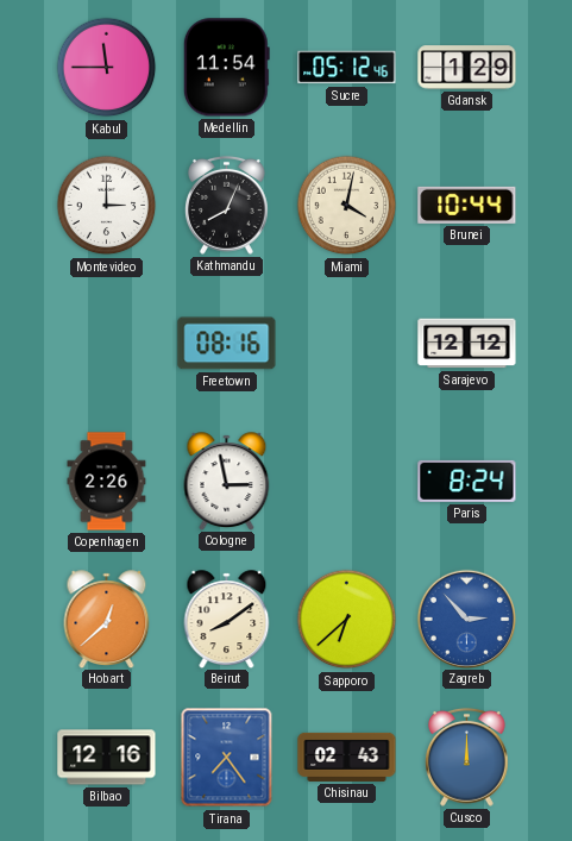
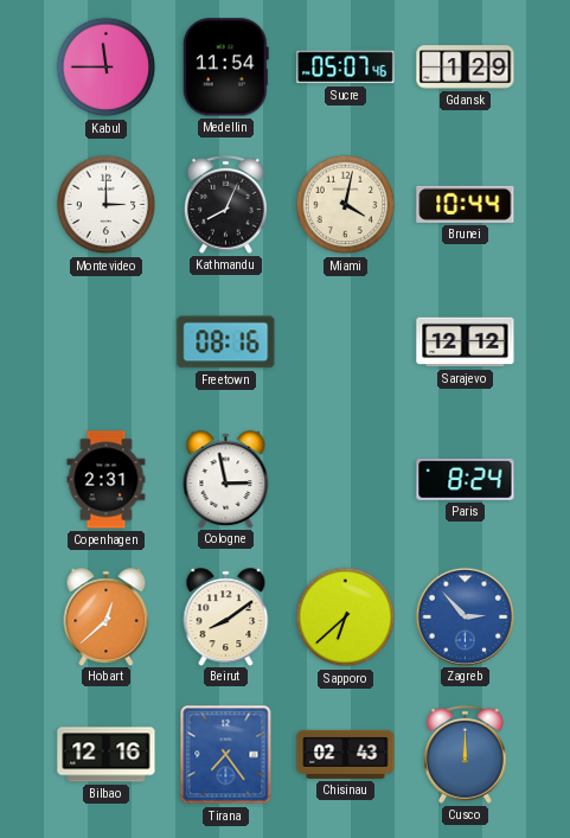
Sucre: 05:12 -> 05:07
Copenhagen: 2:26 -> 2:31
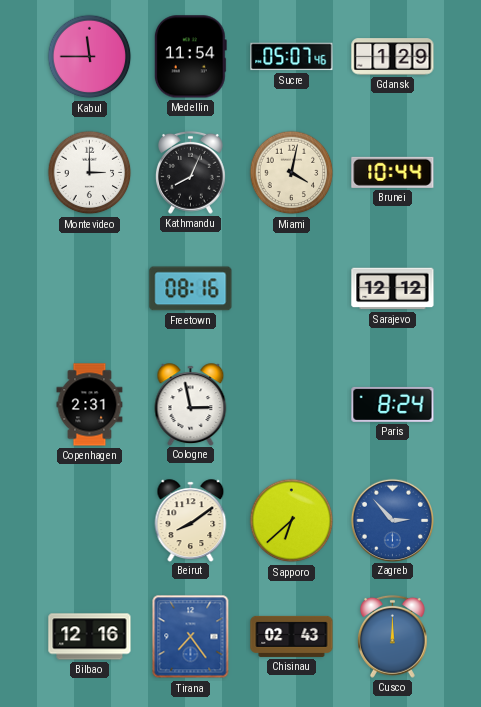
Hobart: 12:38 -> none
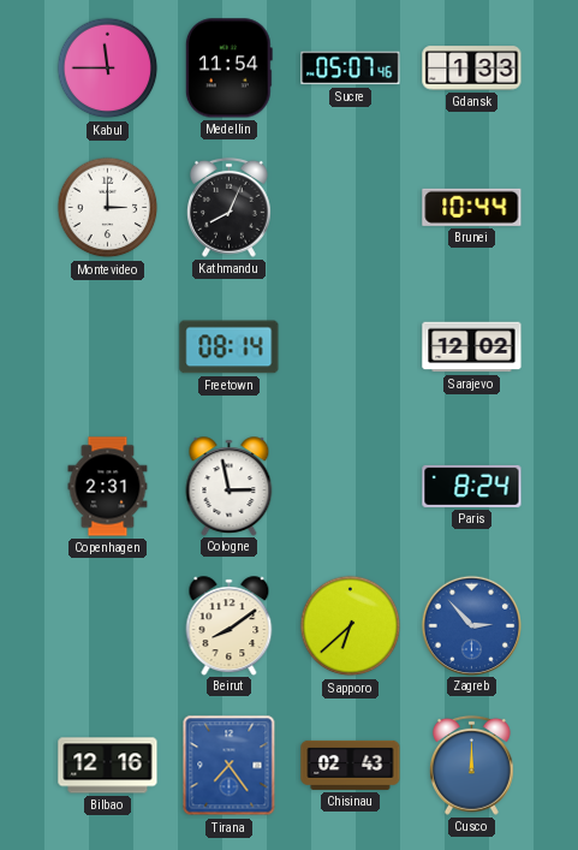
Gdansk: 1:29 -> 1:33
Miami: 4:02 -> none
Freetown: 08:16 -> 08:14
Sarajevo: 12:12 -> 12:02
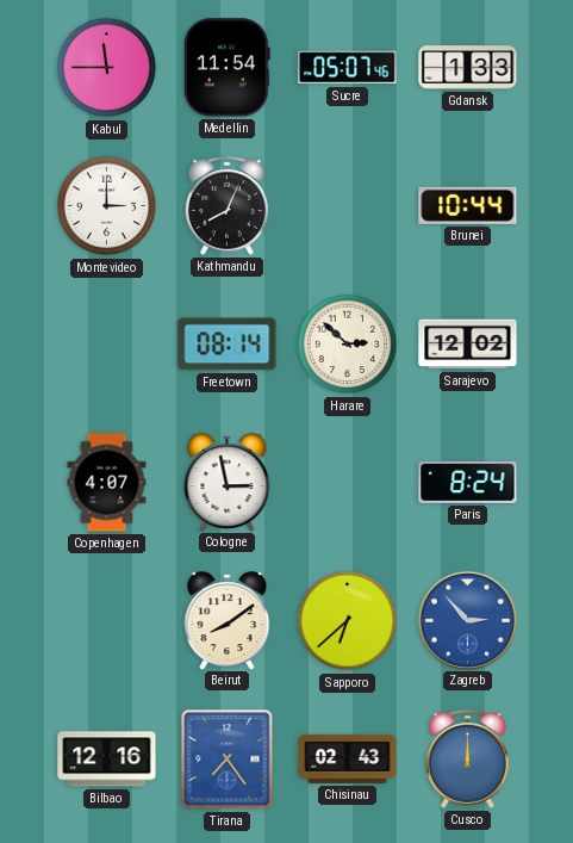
Harare: none -> 2:52
Copenhagen: 2:31 -> 4:07
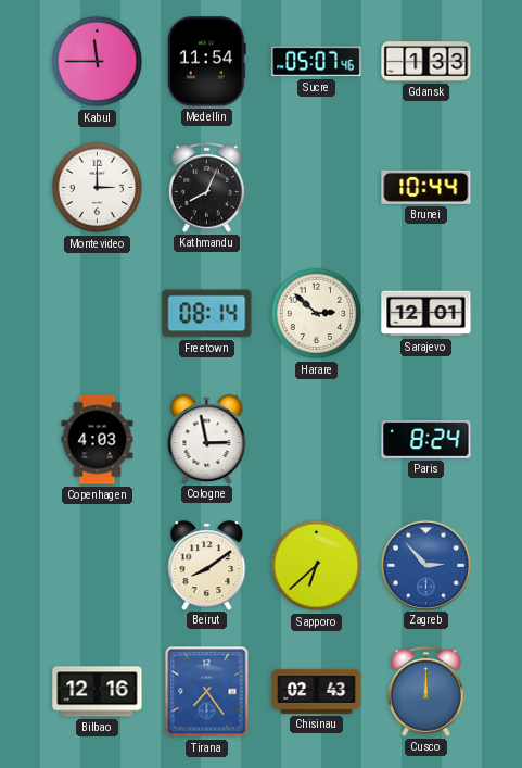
Sarajevo: 12:02 -> 12:01
Copenhagen: 4:07 -> 4:03
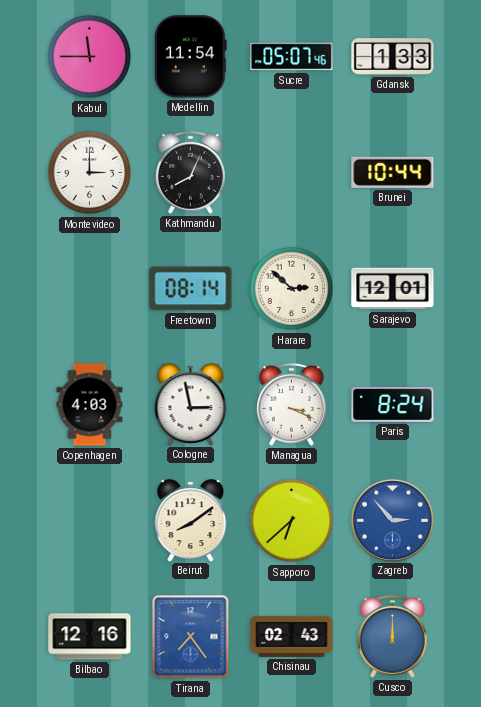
Managua: none -> 3:19
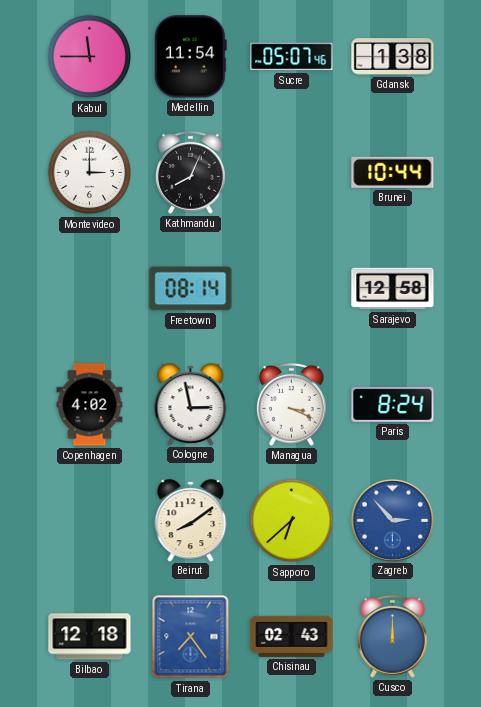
Gdansk: 1:33 -> 1:38
Harare: 2:52 -> none
Sarajevo: 12:01 -> 12:58
Copenhagen: 4:03 -> 4:02
Bilbao: 12:16 -> 12:18
